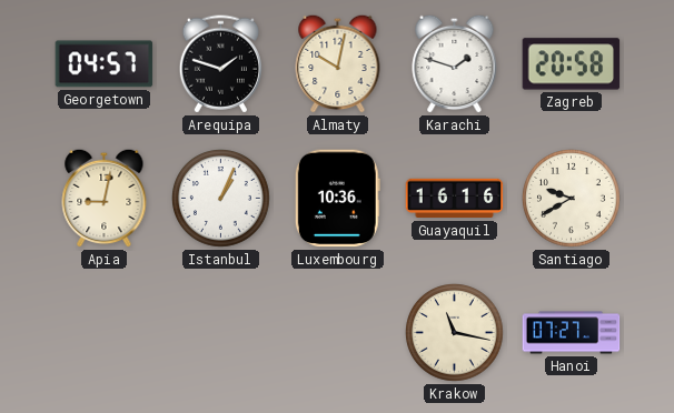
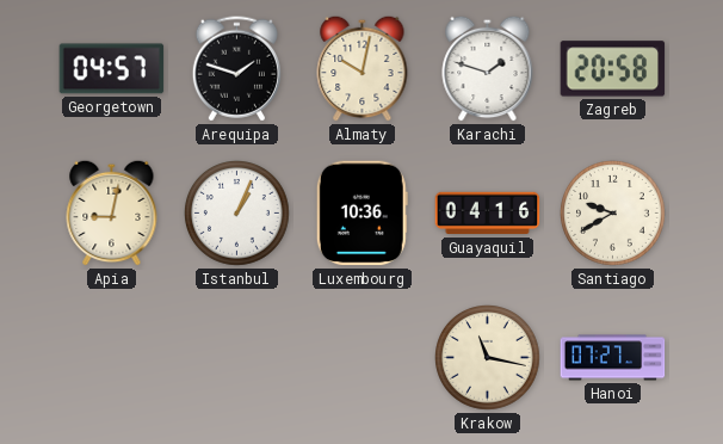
Guayaquil: 16:16 -> 04:16
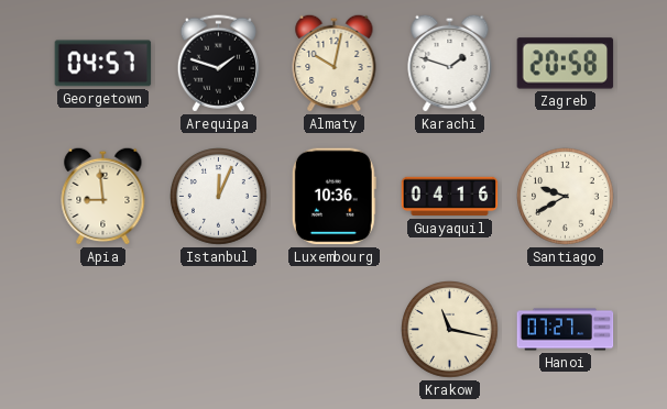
Apia: 9:02 -> 8:59
Istanbul: 1:04 -> 12:04
